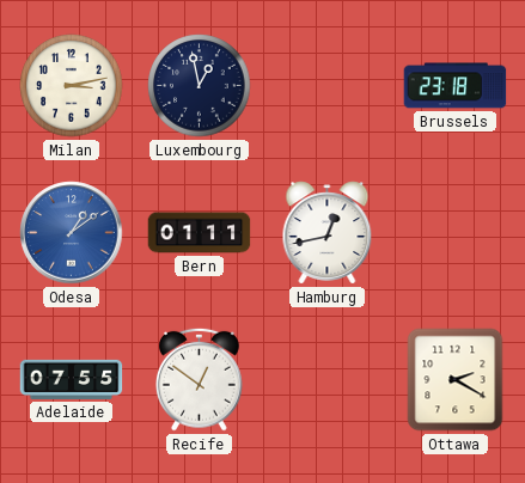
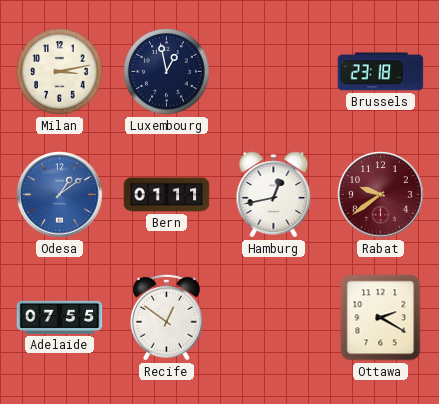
Rabat: none -> 9:39
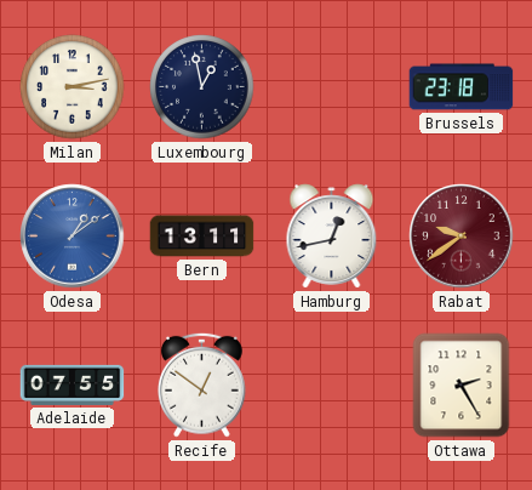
Bern: 01:11 -> 13:11
Ottawa: 2:20 -> 2:25
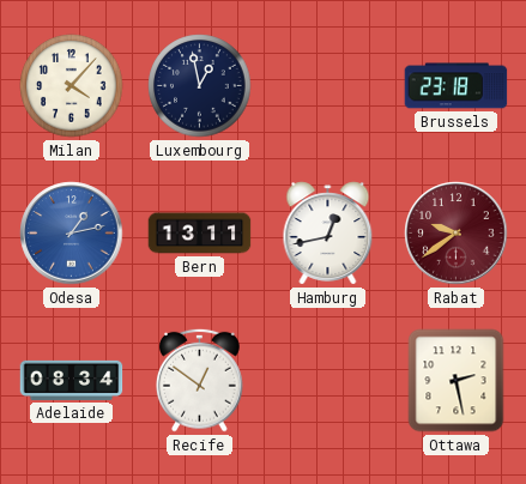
Milan: 3:13 -> 4:07
Odesa: 1:09 -> 1:13
Adelaide: 07:55 -> 08:34
Ottawa: 2:25 -> 2:28
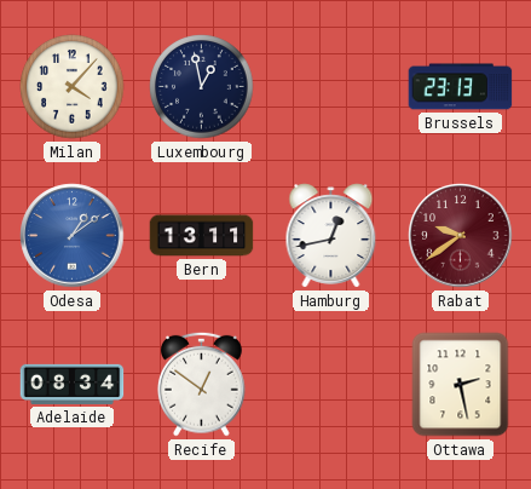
Brussels: 23:18 -> 23:13
Odesa: 1:13 -> 1:09
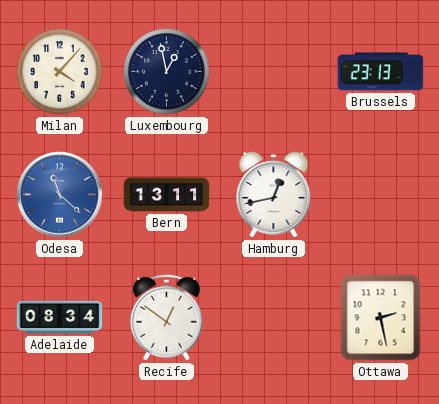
Odesa: 1:09 -> 11:22
Rabat: 9:39 -> none
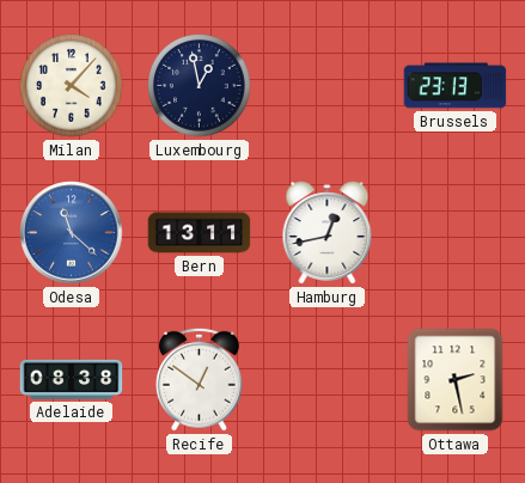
Adelaide: 08:34 -> 08:38
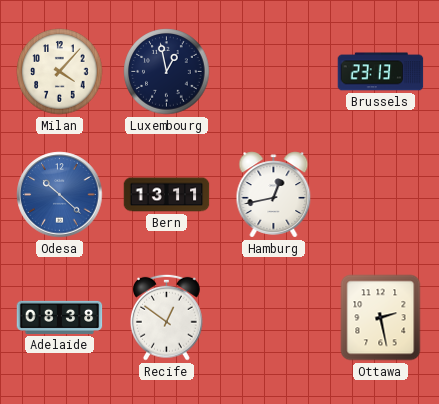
Odesa: 11:22 -> 10:22
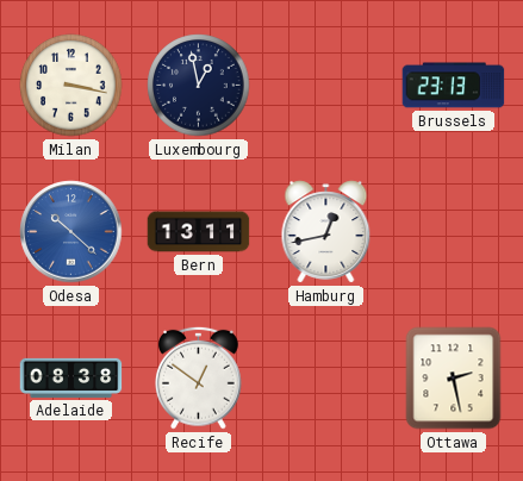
Milan: 4:07 -> 3:17
